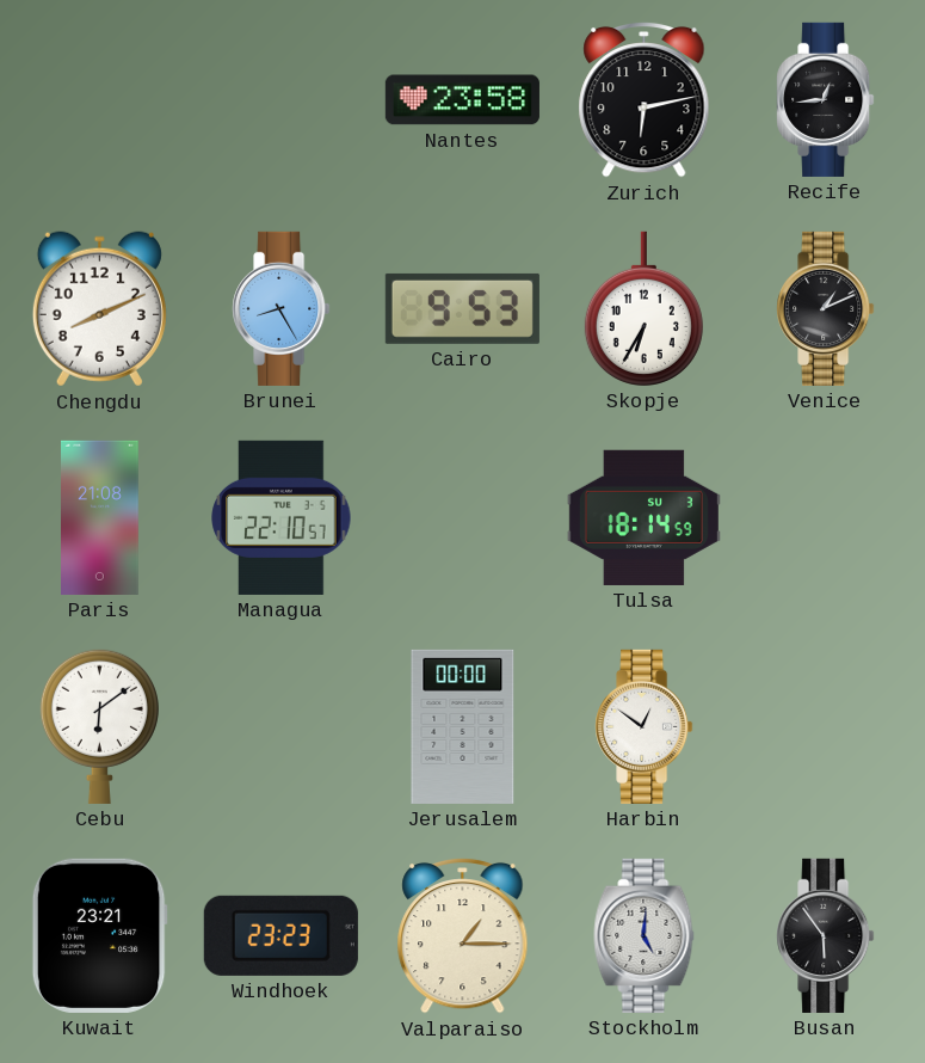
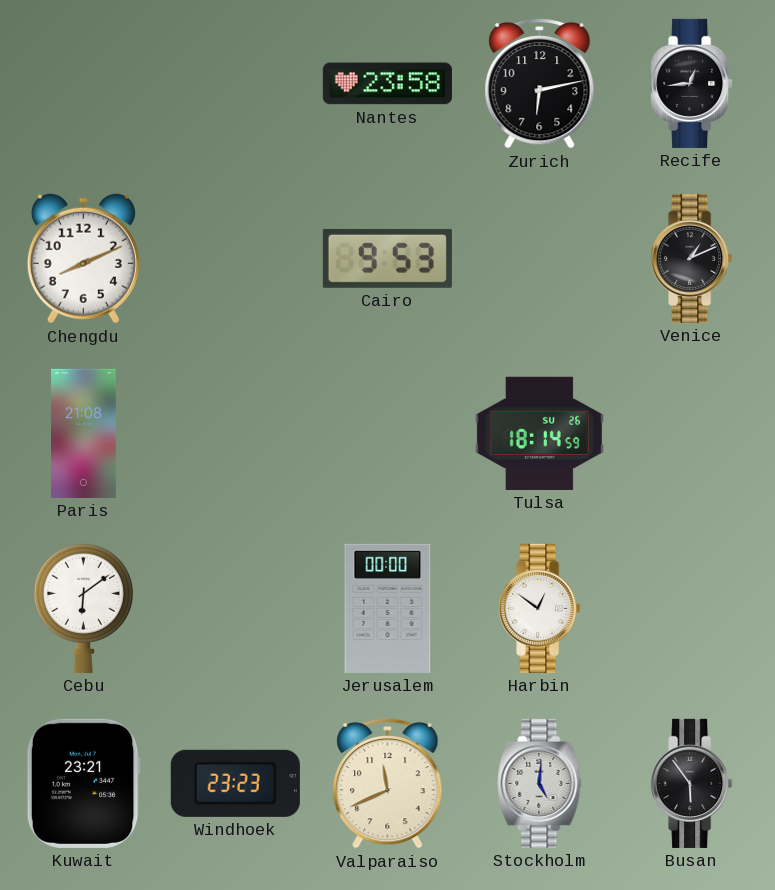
Brunei: 8:25 -> none
Skopje: 6:35 -> none
Managua: 22:10 -> none
Tulsa date: SU 3 -> SU 26
Valparaiso: 1:15 -> 11:41
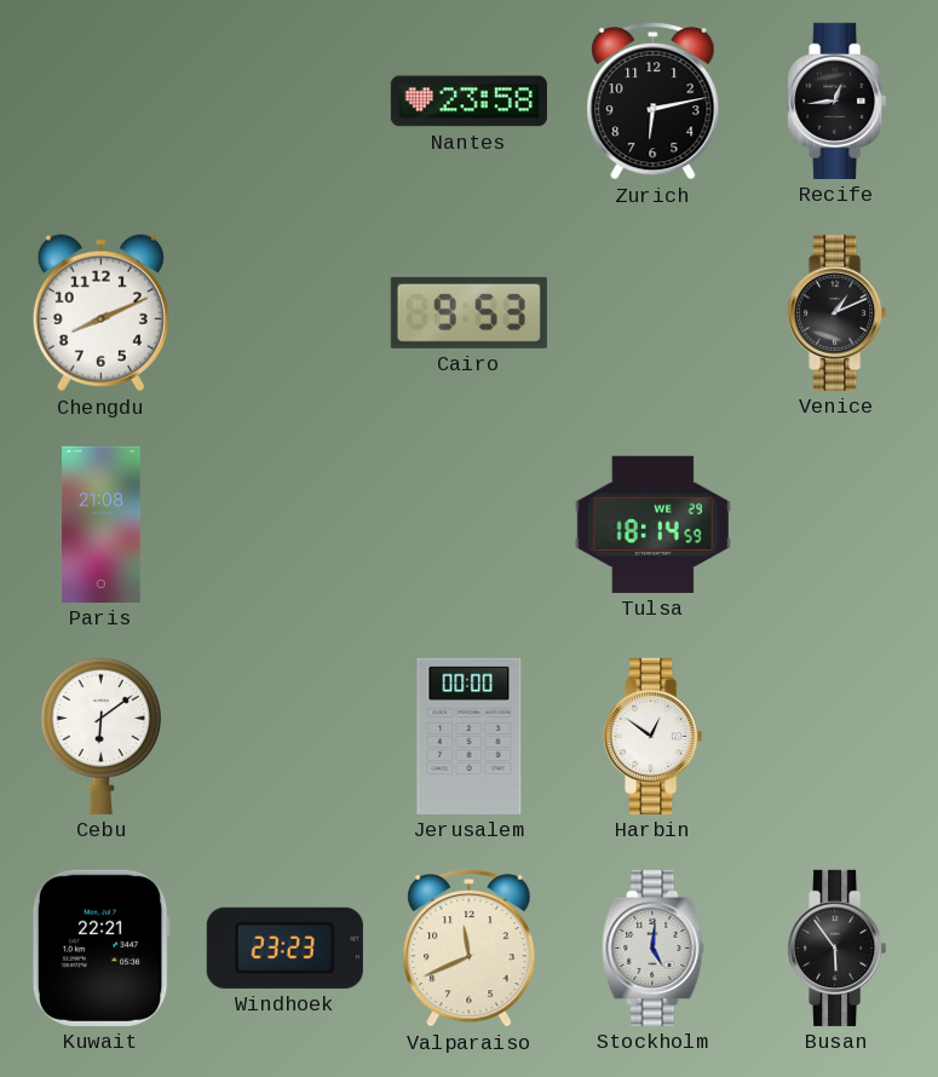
Tulsa date: SU 26 -> WE 29
Kuwait: 23:21 -> 22:21
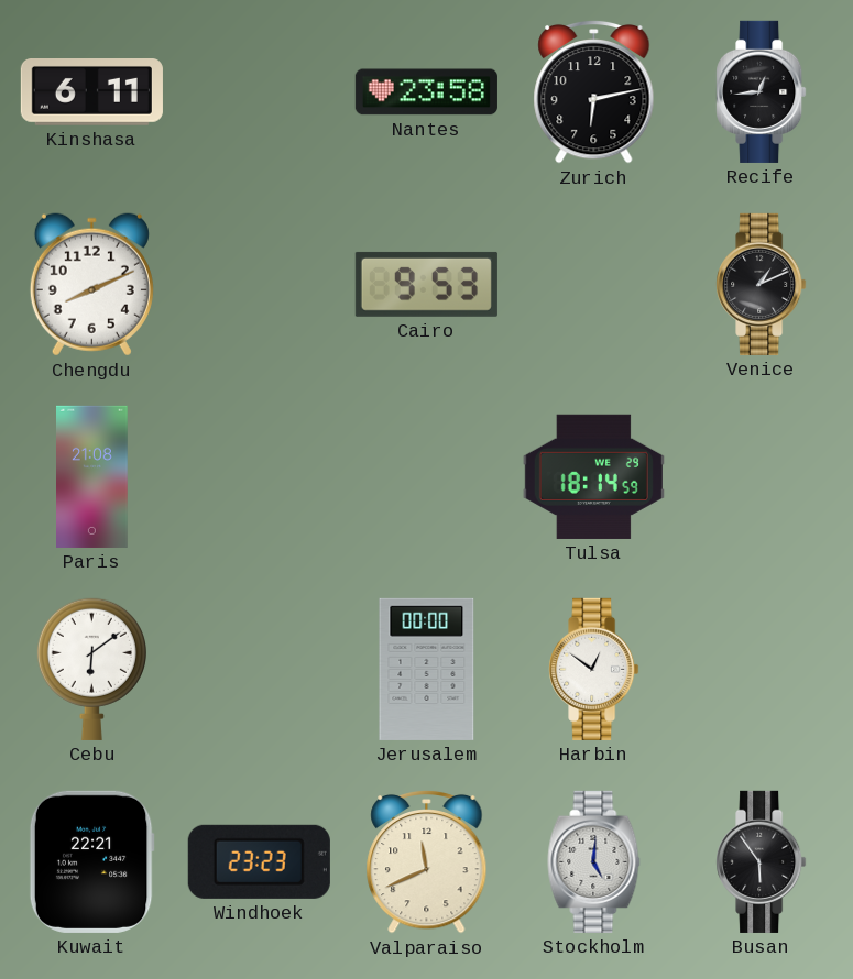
Kinshasa: none -> 6:11
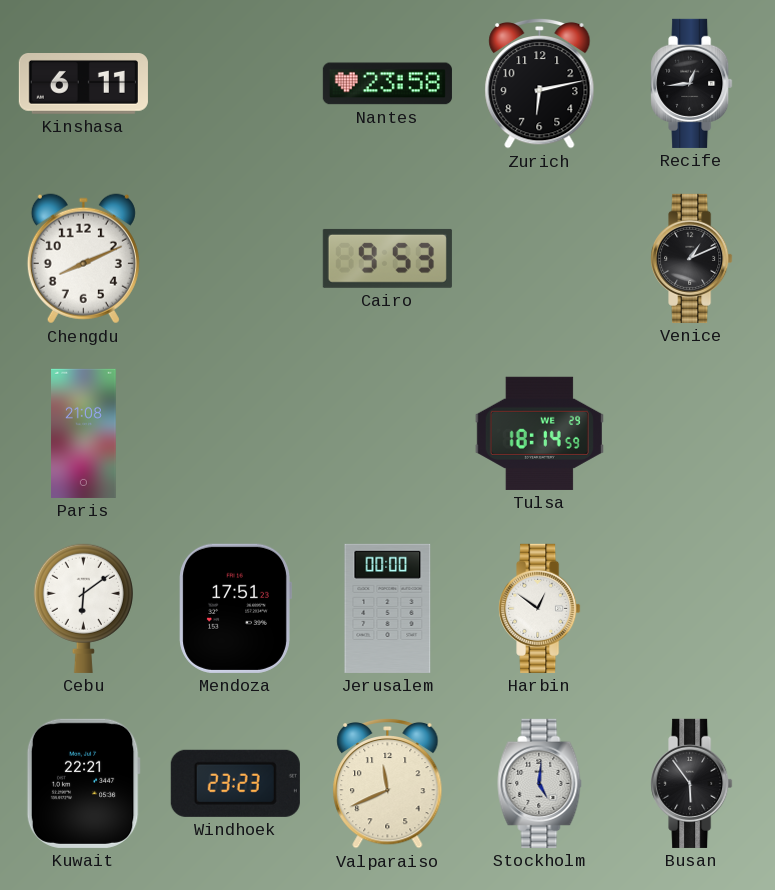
Mendoza: none -> 17:51
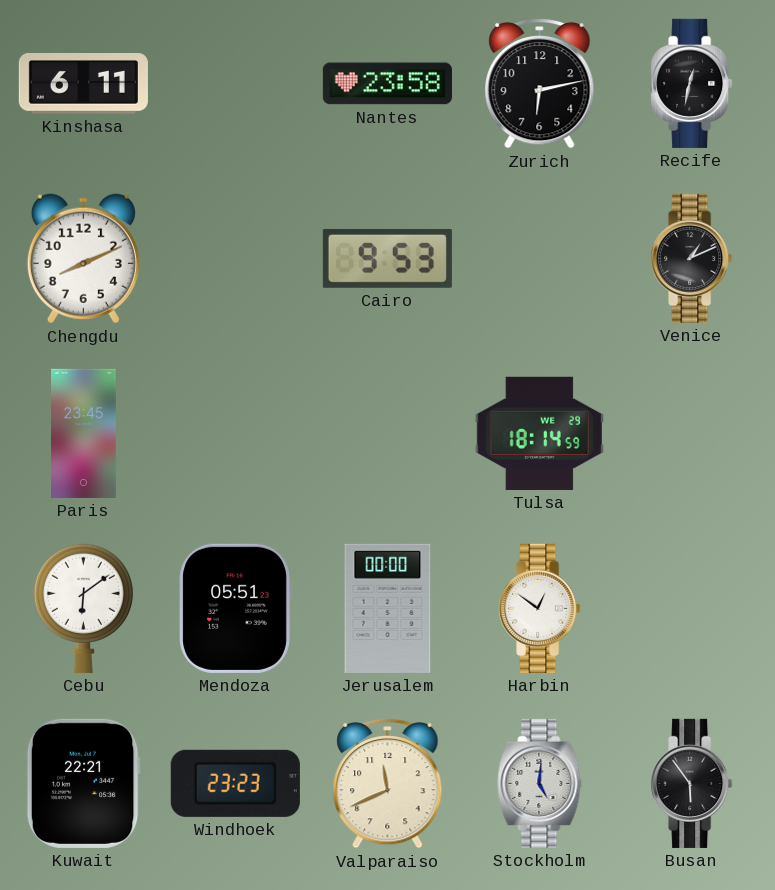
Recife: 12:44 -> 12:32
Paris: 21:08 -> 23:45
Mendoza: 17:51 -> 05:51
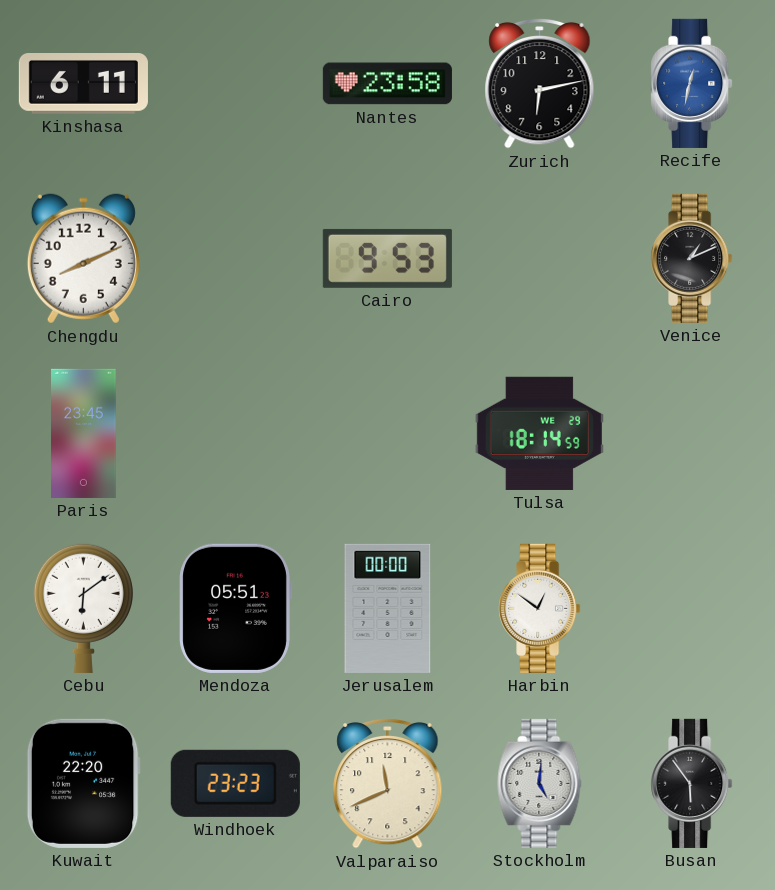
Recife dial: black -> blue
Kuwait: 22:21 -> 22:20
